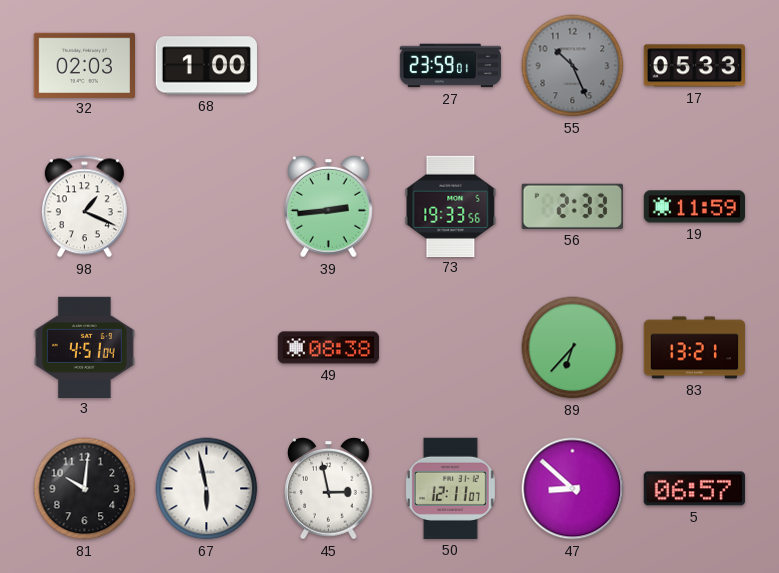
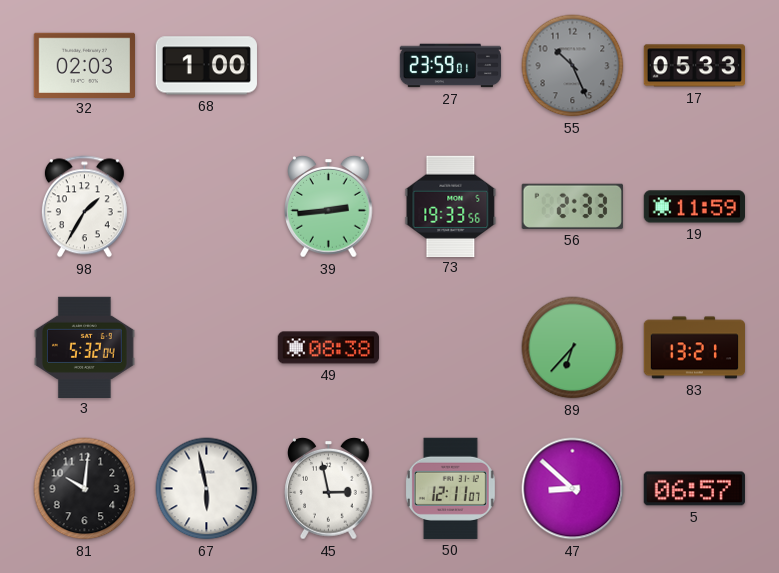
98: 1:19 -> 1:35
3: 4:51 -> 5:32
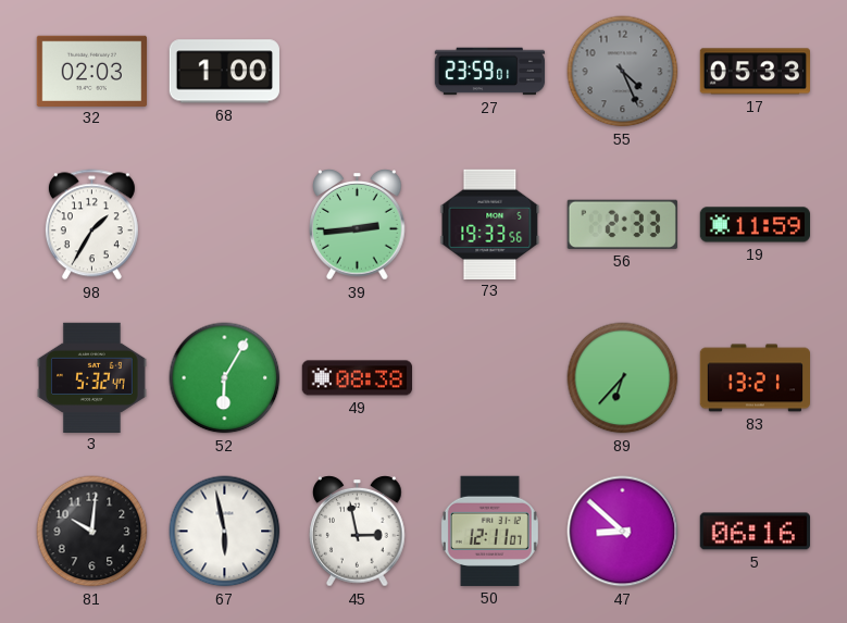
55: 10:26 -> 4:26
3: 5:32:04 -> 5:32:47
52: none -> 6:05
5: 06:57 -> 06:16
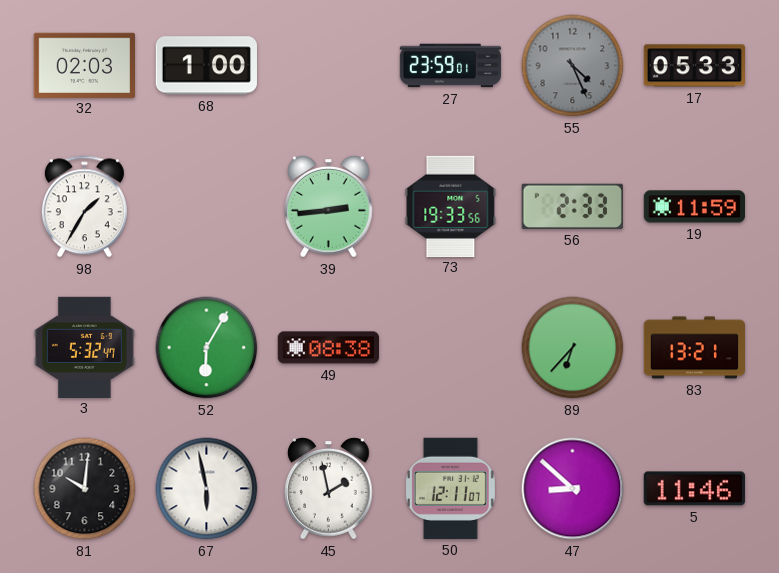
45: 2:58 -> 1:58
5: 06:16 -> 11:46
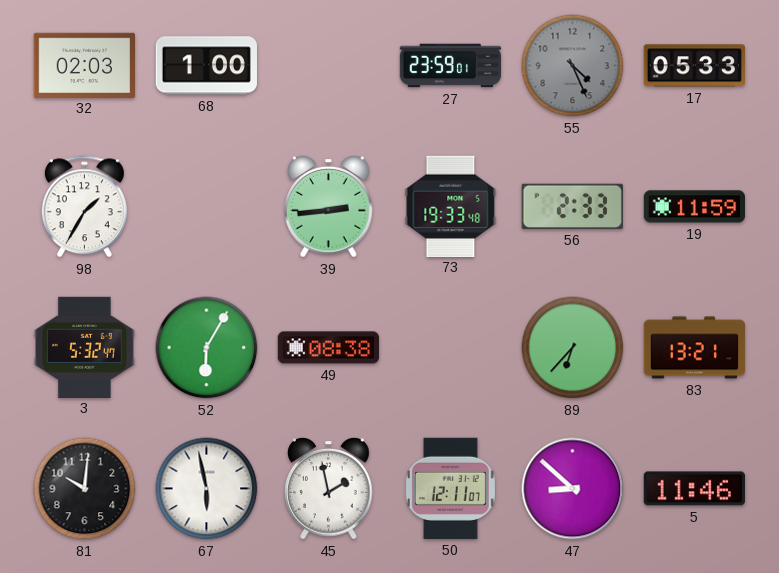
73: 19:33:56 -> 19:33:48
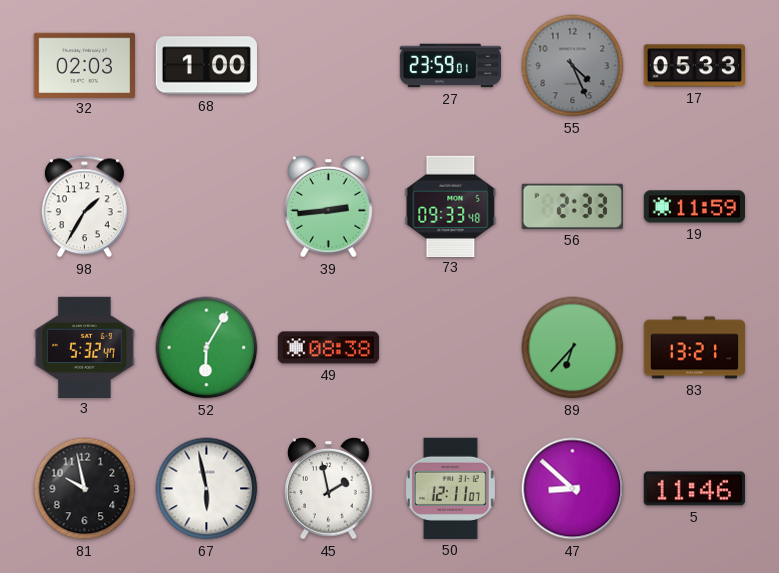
73: 19:33 -> 09:33
81: 10:01 -> 9:58
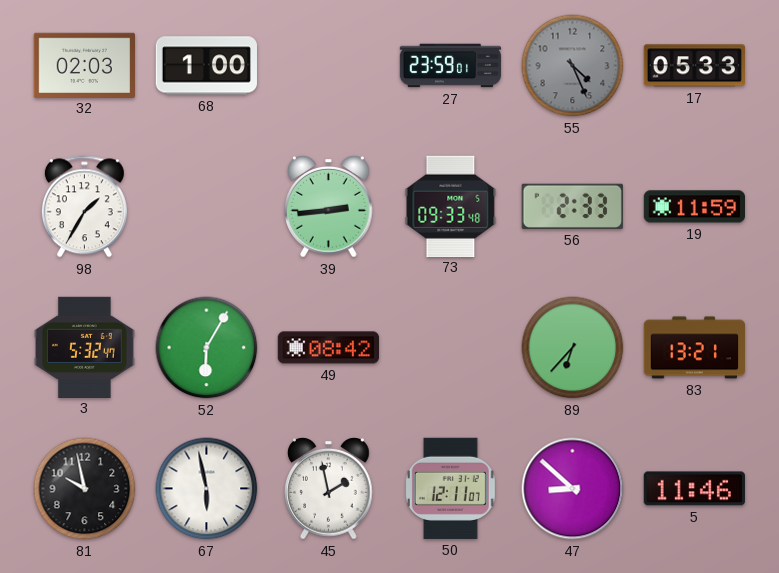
49: 08:38 -> 08:42
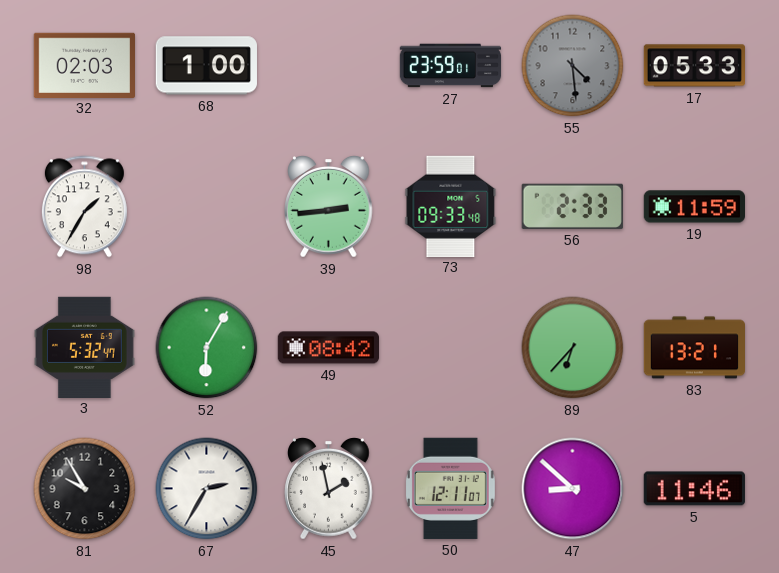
55: 4:26 -> 4:29
81: 9:58 -> 9:55
67: 5:58 -> 2:35
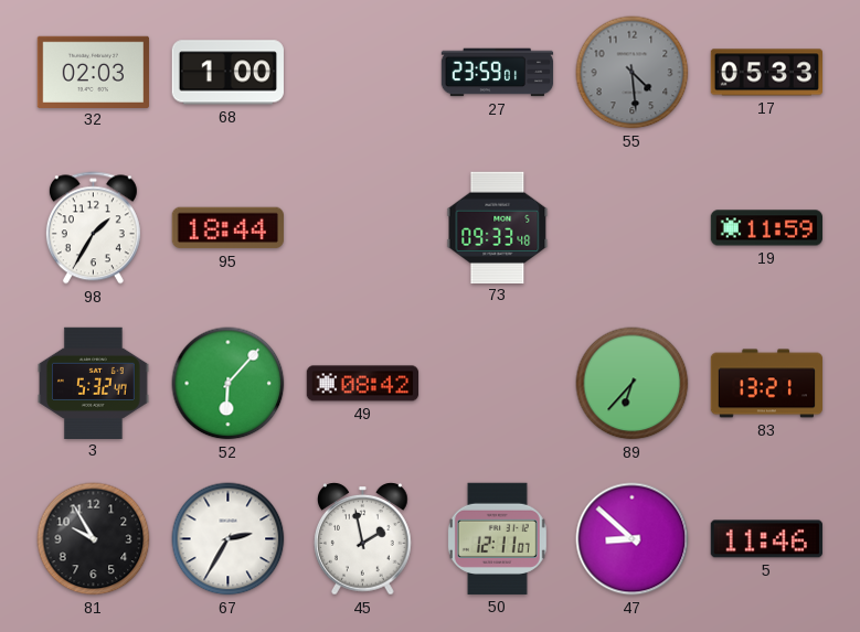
95: none -> 18:44
39: 2:44 -> none
56: 2:33 -> none
52: 6:05 -> 6:07
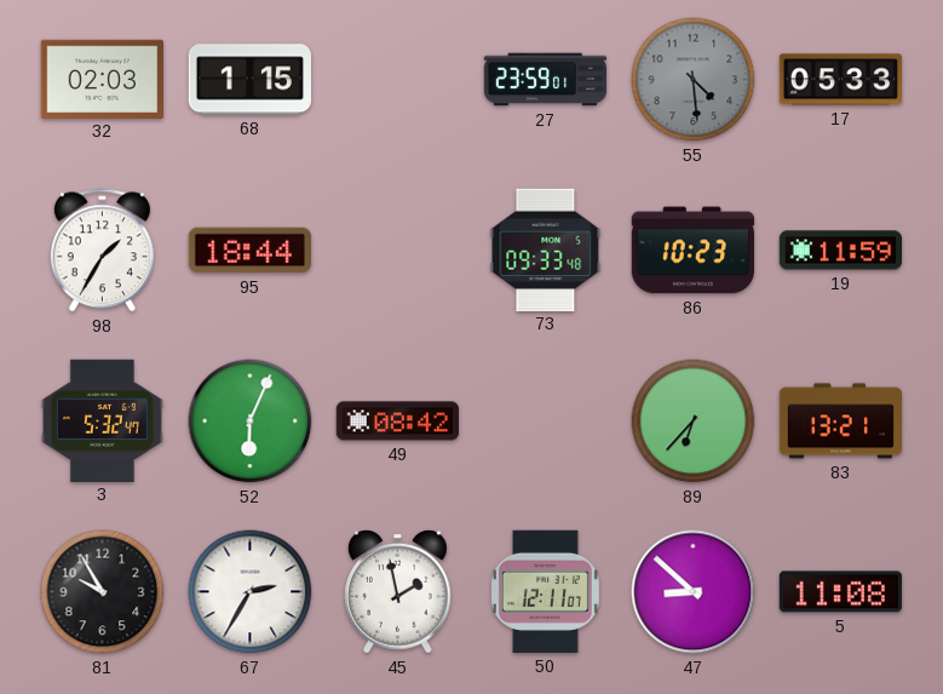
68: 1:00 -> 1:15
86: none -> 10:23
52: 6:07 -> 6:04
5: 11:46 -> 11:08
